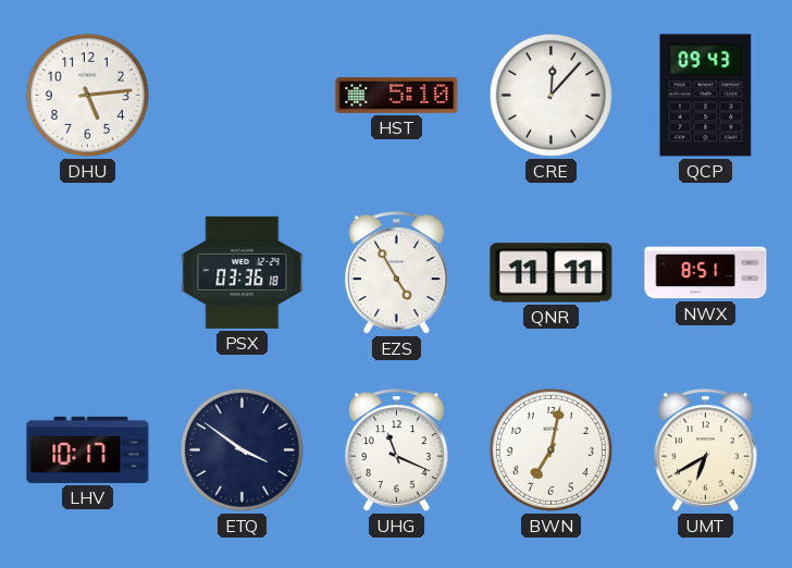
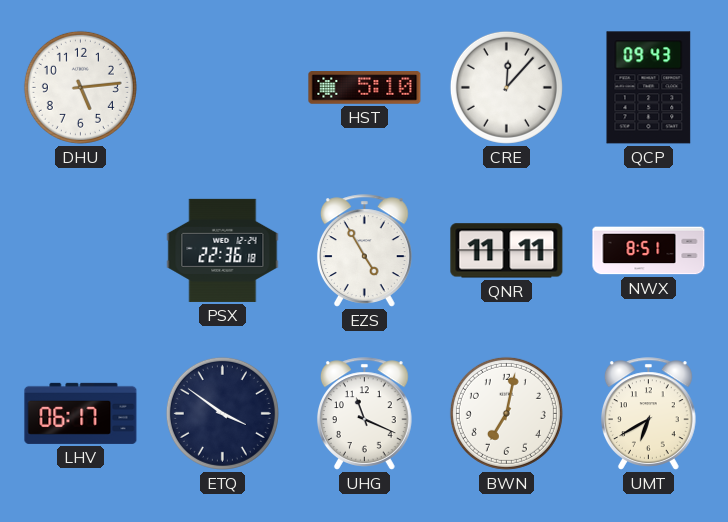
PSX: 03:36 -> 22:36
LHV: 10:17 -> 06:17
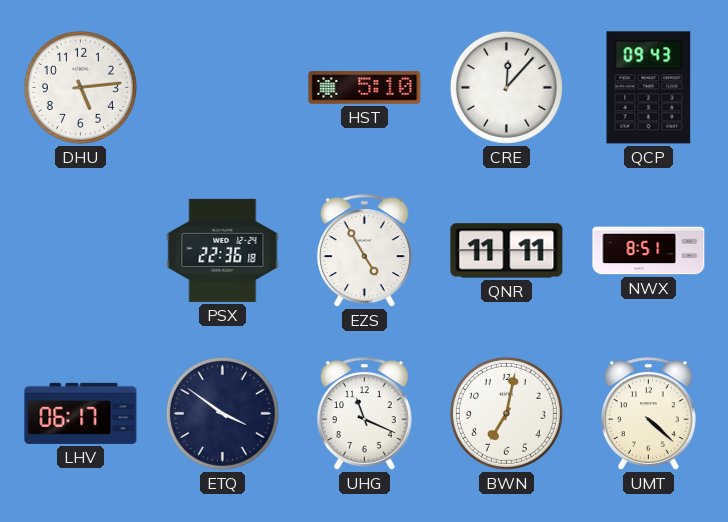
UMT: 6:40 -> 4:22
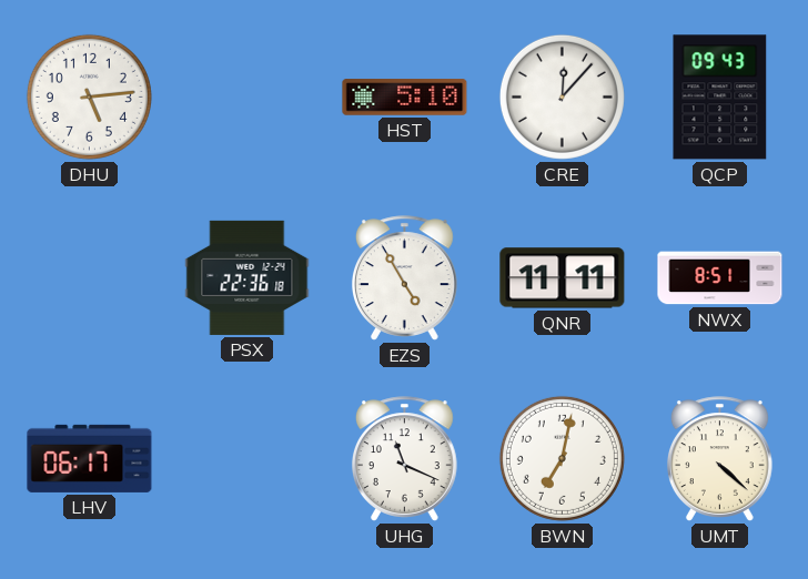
ETQ: 3:51 -> none
